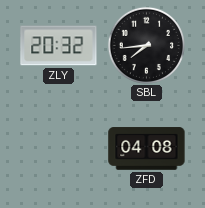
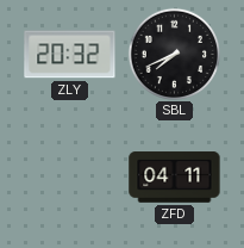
SBL: 7:44 -> 7:41
ZFD: 04:08 -> 04:11
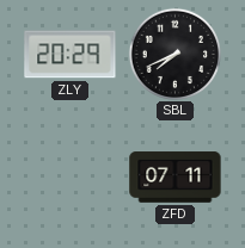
ZLY: 20:32 -> 20:29
ZFD: 04:11 -> 07:11
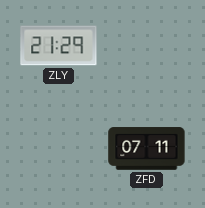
ZLY: 20:29 -> 21:29
SBL: 7:41 -> none
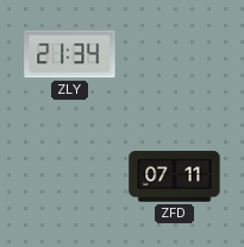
ZLY: 21:29 -> 21:34
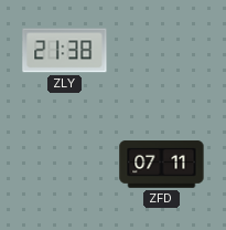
ZLY: 21:34 -> 21:38
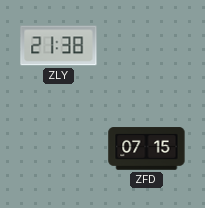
ZFD: 07:11 -> 07:15
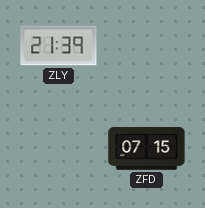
ZLY: 21:38 -> 21:39
